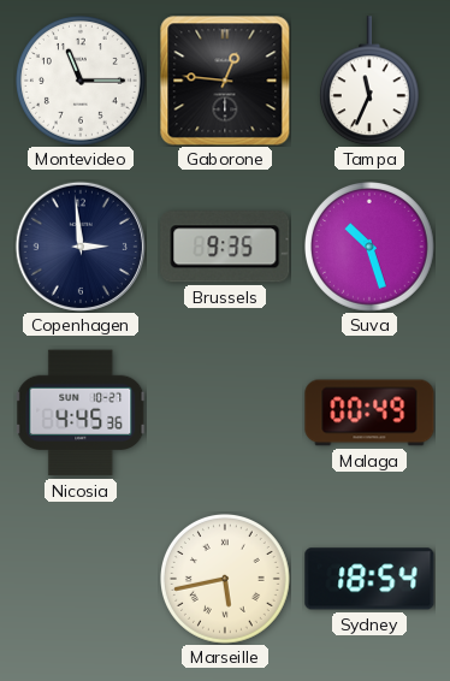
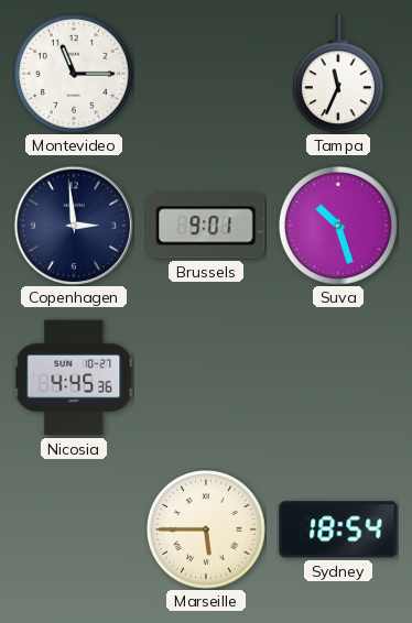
Gaborone: 12:46 -> none
Brussels: 9:35 -> 9:01
Malaga: 00:49 -> none
Marseille: 5:43 -> 5:45
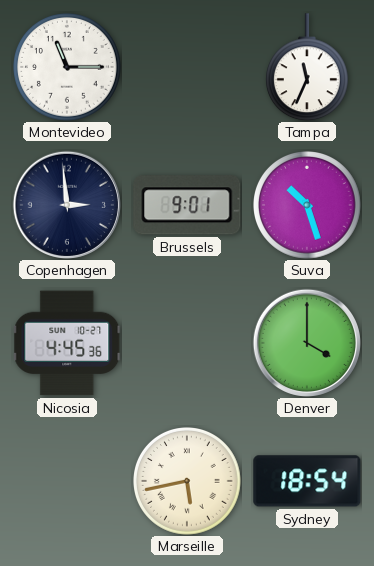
Denver: none -> 4:00
Marseille: 5:45 -> 5:43
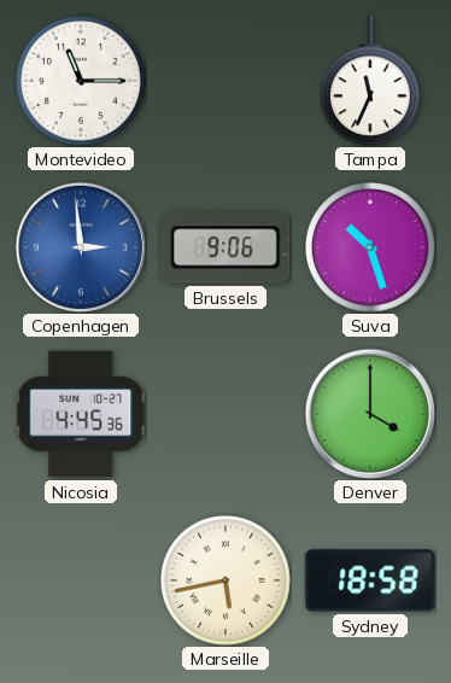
Copenhagen dial: navy -> blue
Brussels: 9:01 -> 9:06
Sydney: 18:54 -> 18:58
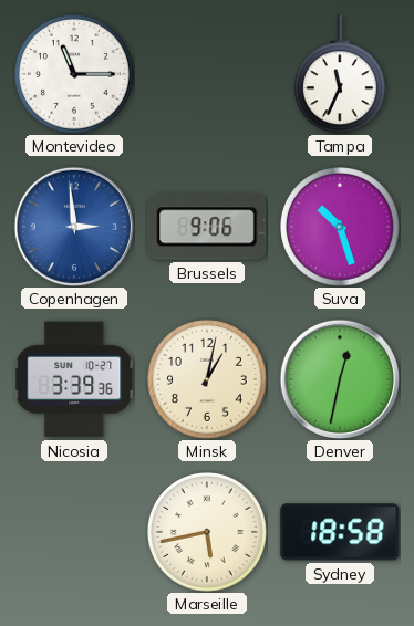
Nicosia: 4:45 -> 3:39
Minsk: none -> 1:02
Denver: 4:00 -> 12:32
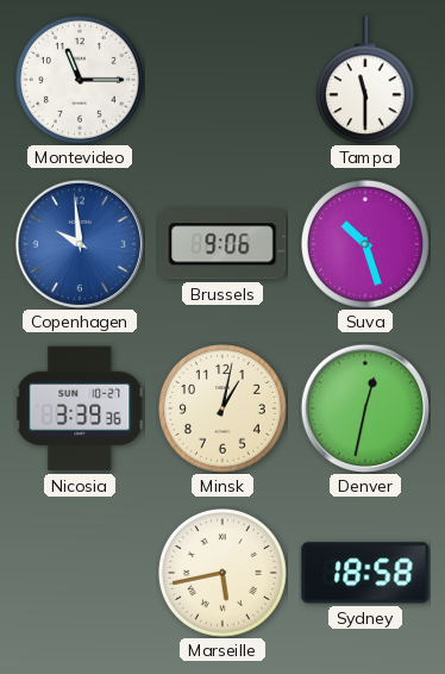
Tampa: 11:34 -> 11:30
Copenhagen: 2:59 -> 9:59
